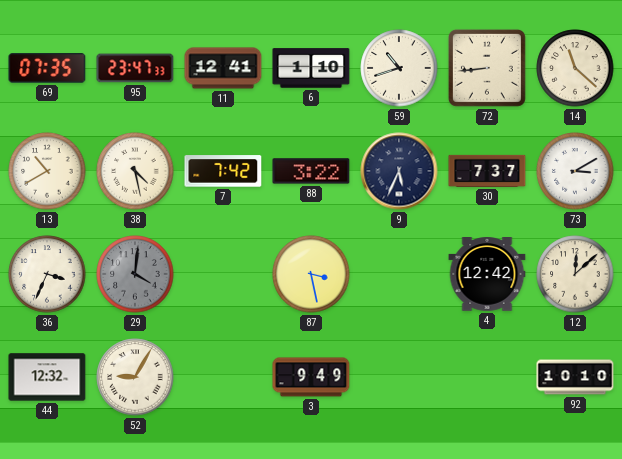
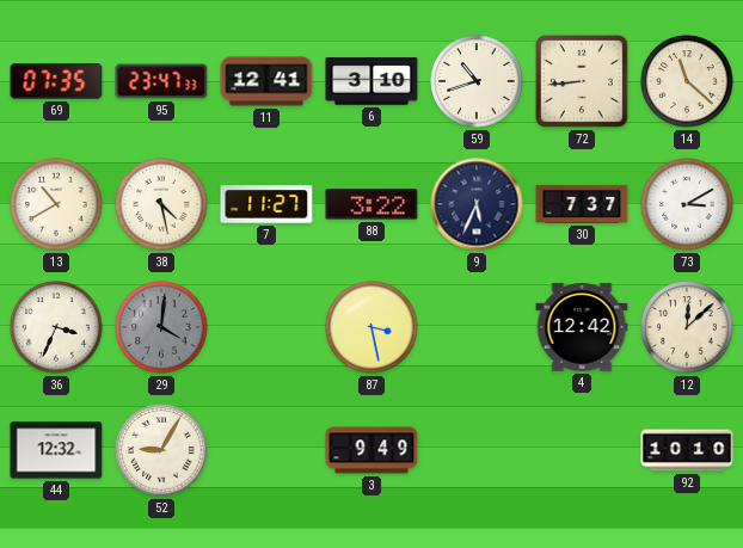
6: 1:10 -> 3:10
7: 7:42 -> 11:27
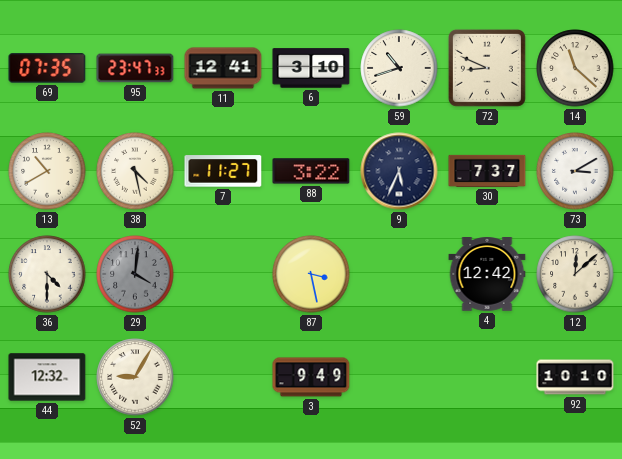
72: 8:44 -> 8:49
36: 3:34 -> 4:30
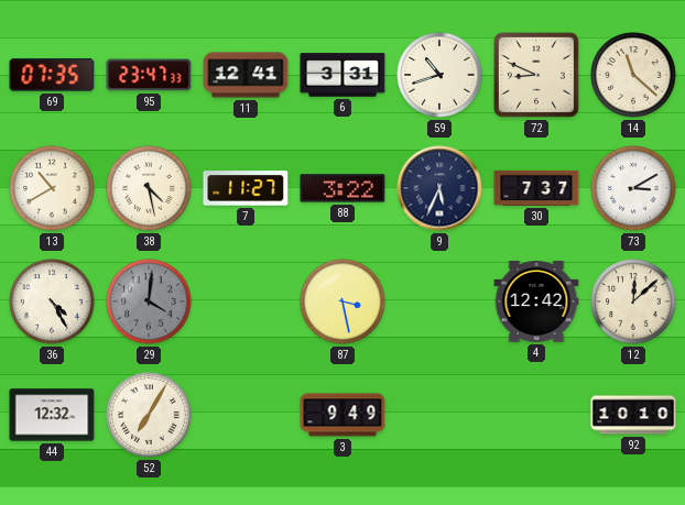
6: 3:10 -> 3:31
36: 4:30 -> 4:25
52: 9:05 -> 7:05
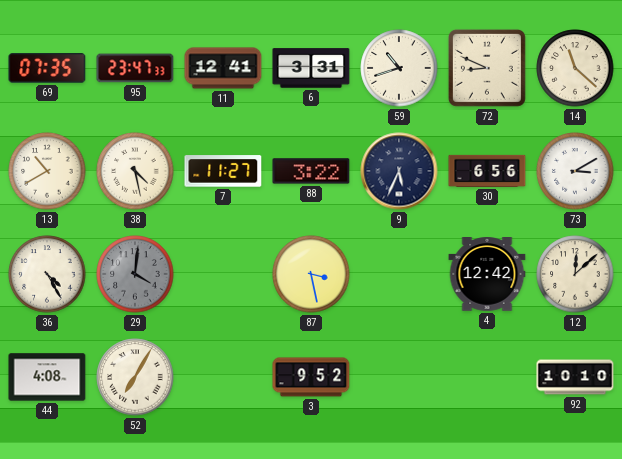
30: 7:37 -> 6:56
44: 12:32 -> 4:08
3: 9:49 -> 9:52
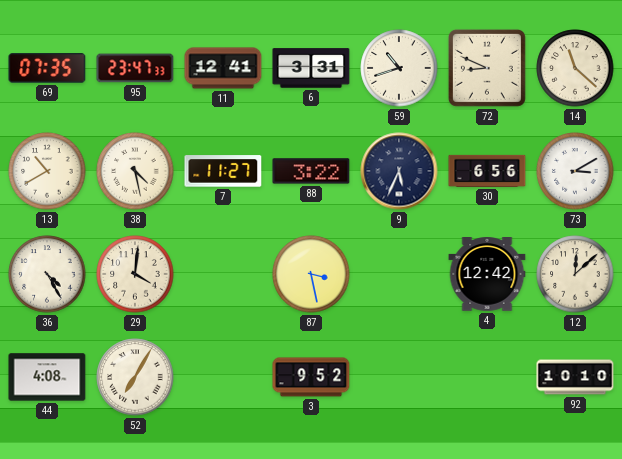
29 dial: grey -> cream
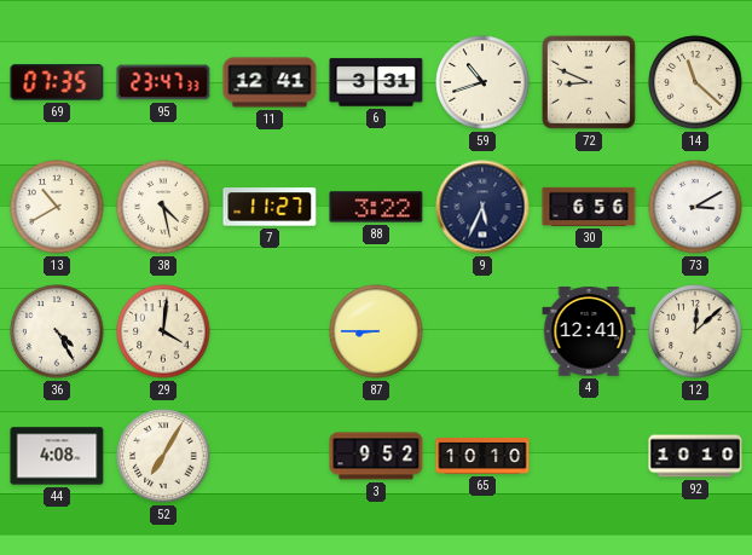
87: 3:28 -> 8:45
4: 12:42 -> 12:41
65: none -> 10:10
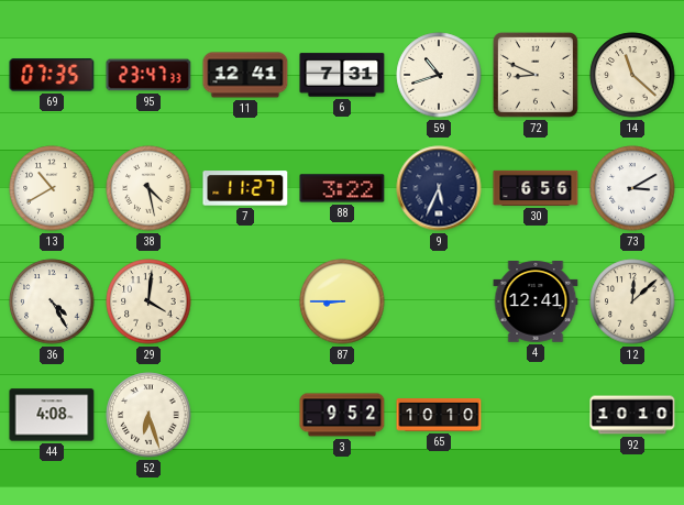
6: 3:31 -> 7:31
52: 7:05 -> 6:27
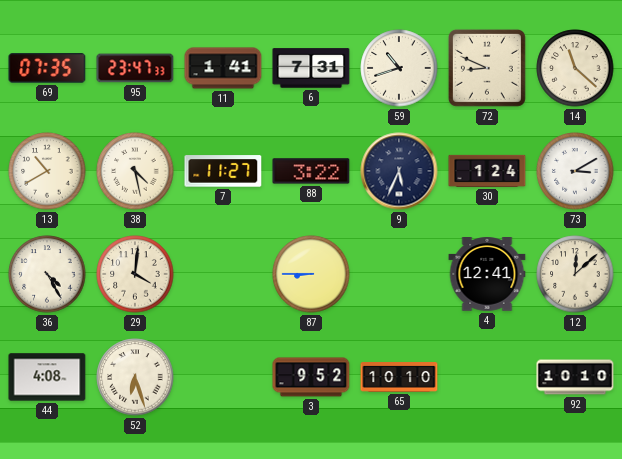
11: 12:41 -> 1:41
30: 6:56 -> 1:24
